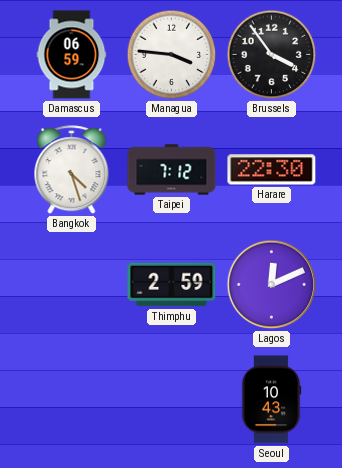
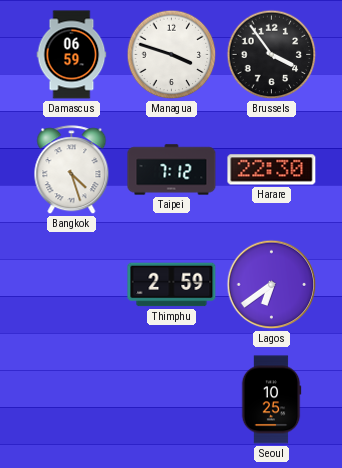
Managua: 3:46 -> 3:48
Lagos: 12:11 -> 6:39
Seoul: 10:43 -> 10:25
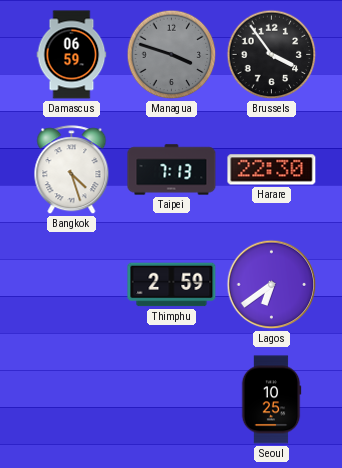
Managua dial: white -> grey
Taipei: 7:12 -> 7:13
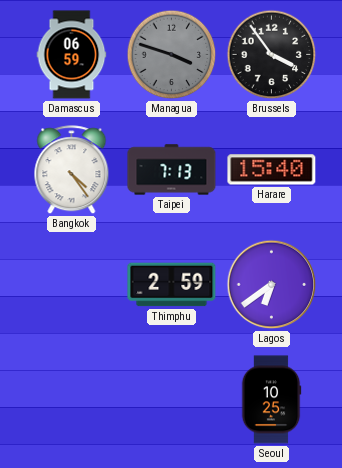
Bangkok: 4:27 -> 4:24
Harare: 22:30 -> 15:40
